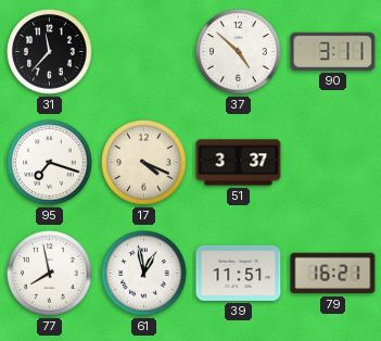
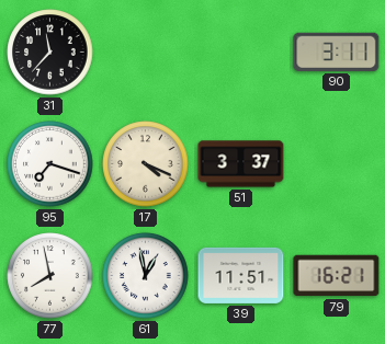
37: 4:52 -> none
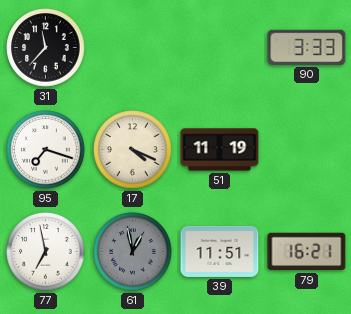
90: 3:11 -> 3:33
51: 3:37 -> 11:19
77: 7:58 -> 6:58
61 dial: white -> grey
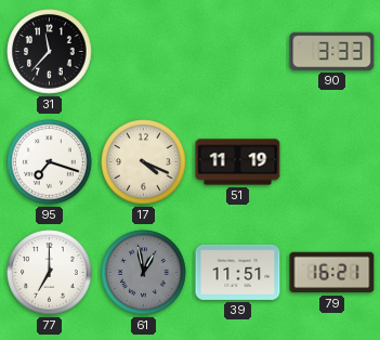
77: 6:58 -> 7:00
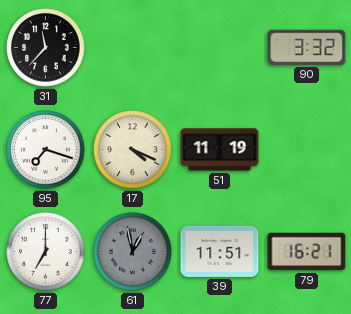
90: 3:33 -> 3:32
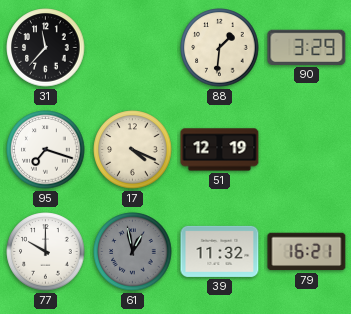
88: none -> 1:31
90: 3:32 -> 3:29
51: 11:19 -> 12:19
77: 7:00 -> 10:00
39: 11:51 -> 11:32
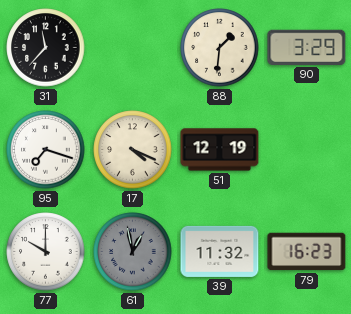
79: 16:21 -> 16:23
